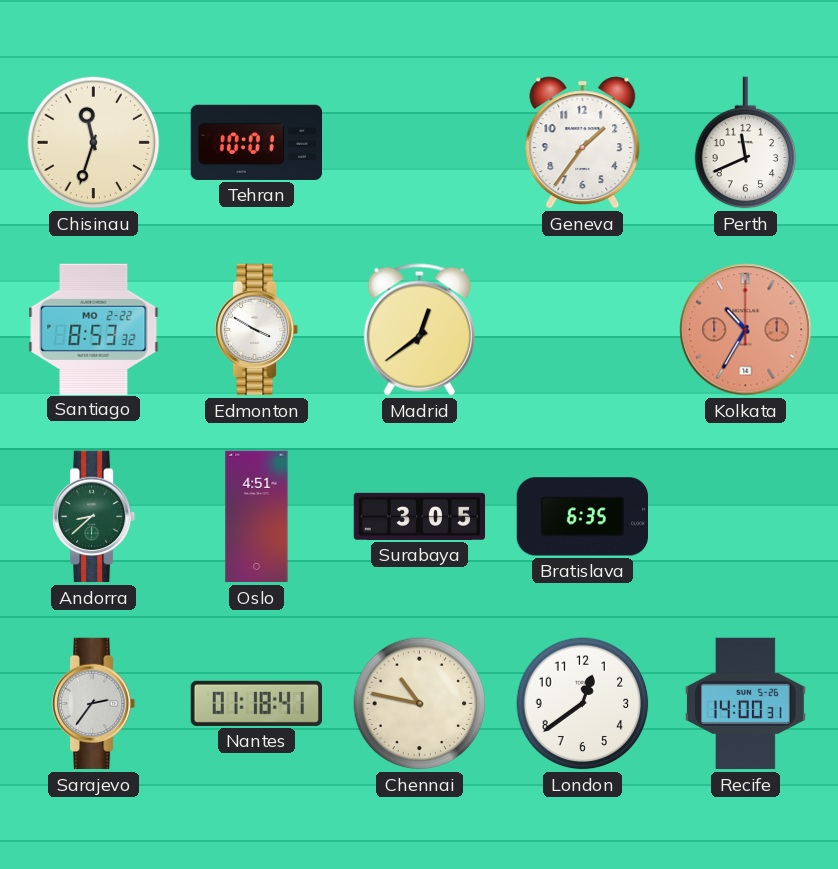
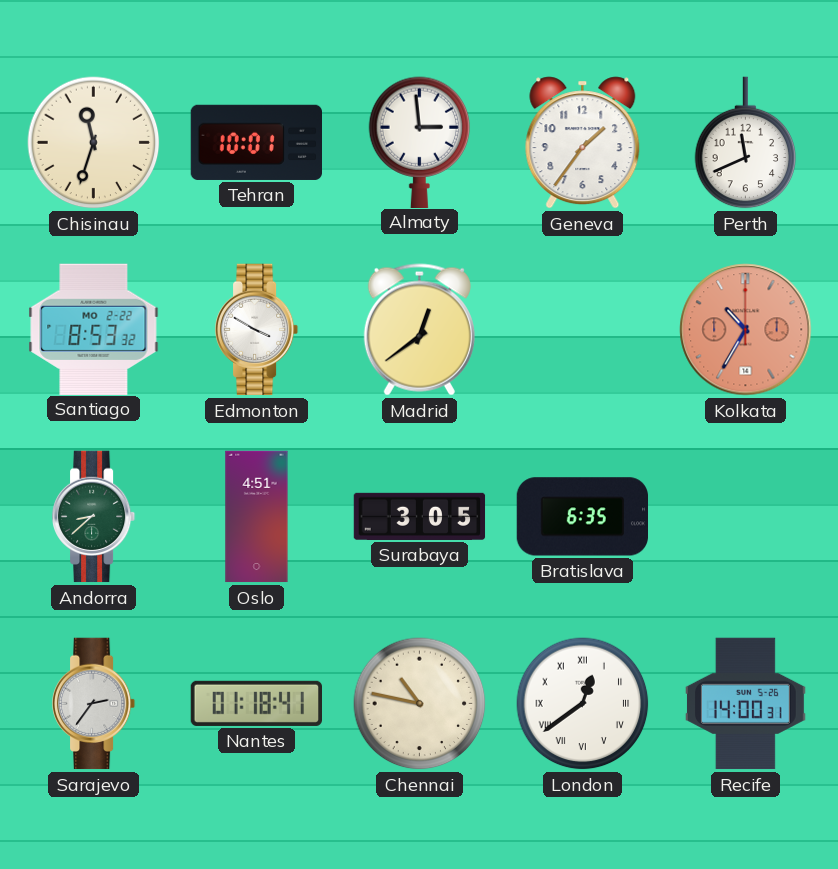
Almaty: none -> 2:59
London numerals: Arabic -> Roman
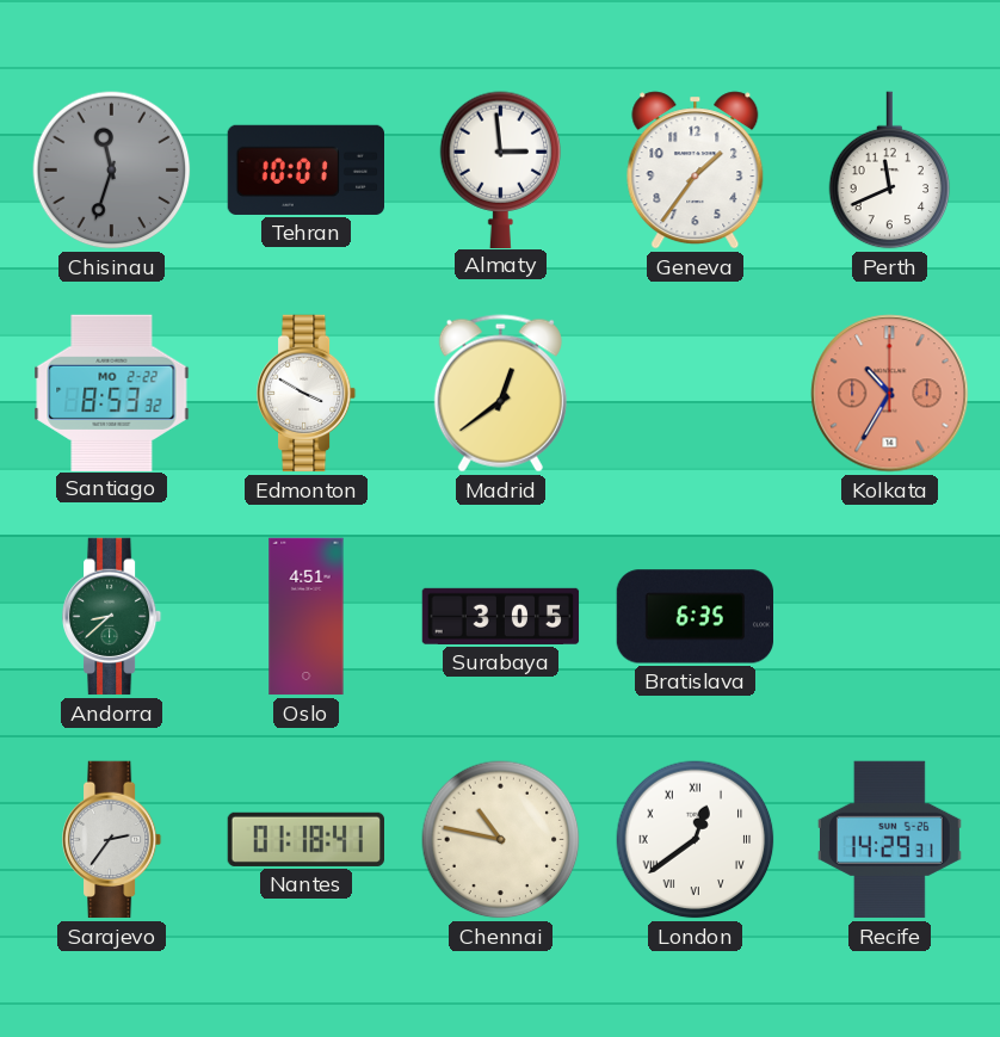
Chisinau dial: cream -> grey
Recife: 14:00 -> 14:29
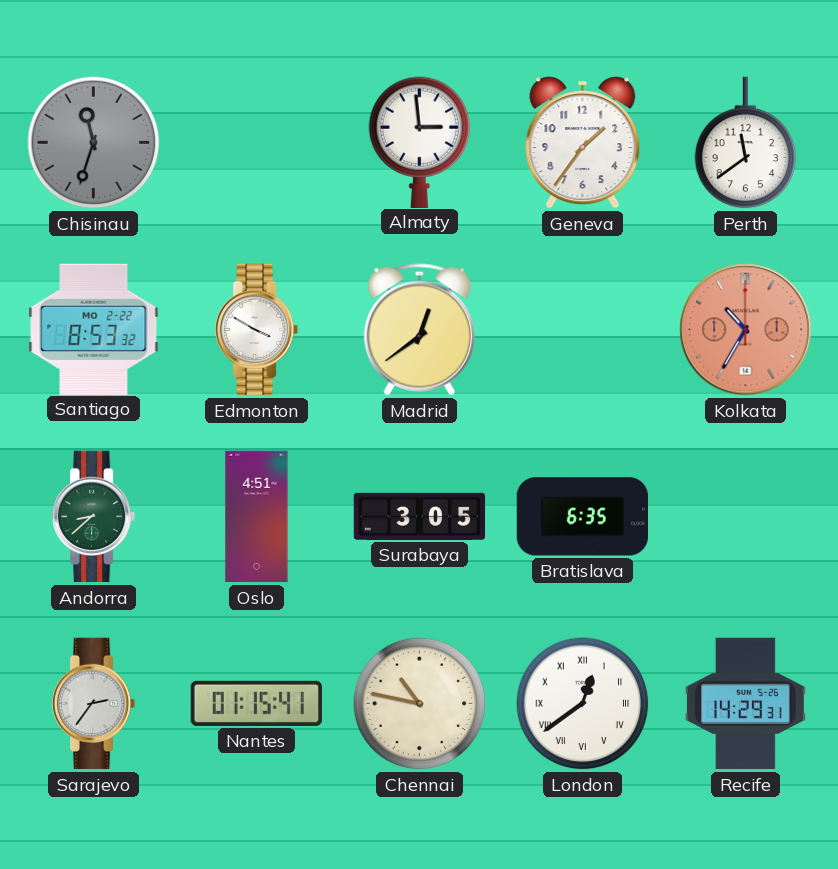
Tehran: 10:01 -> none
Perth: 11:41 -> 11:39
Nantes: 01:18 -> 01:15
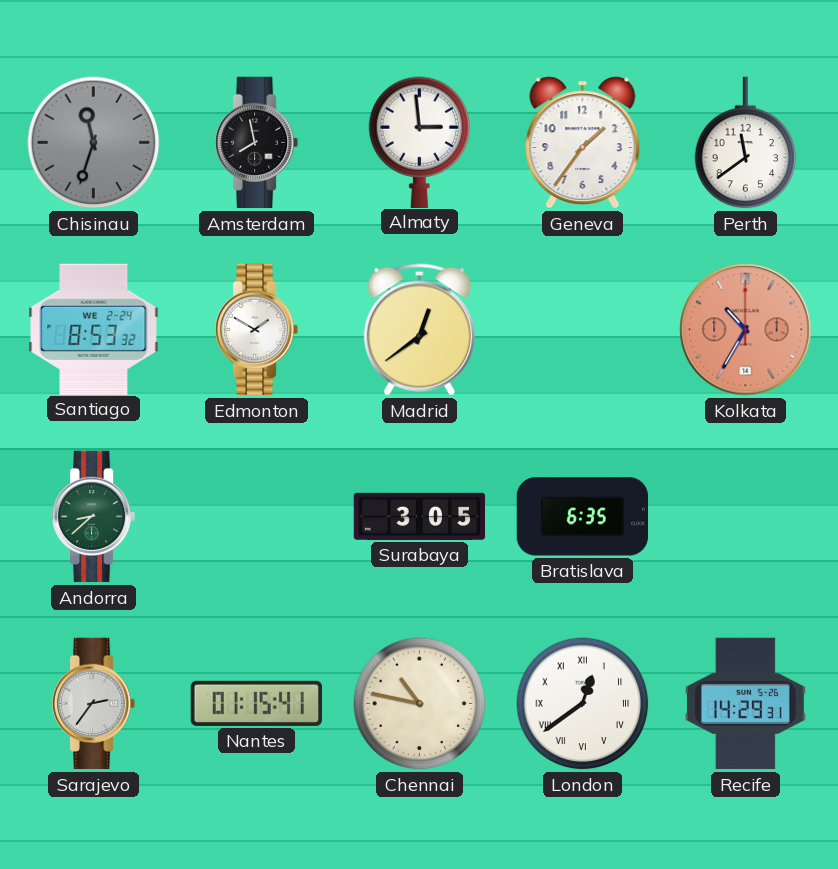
Amsterdam: none -> 7:58
Santiago date: MO 2-22 -> WE 2-24
Edmonton: 3:50 -> 1:50
Oslo: 4:51 -> none
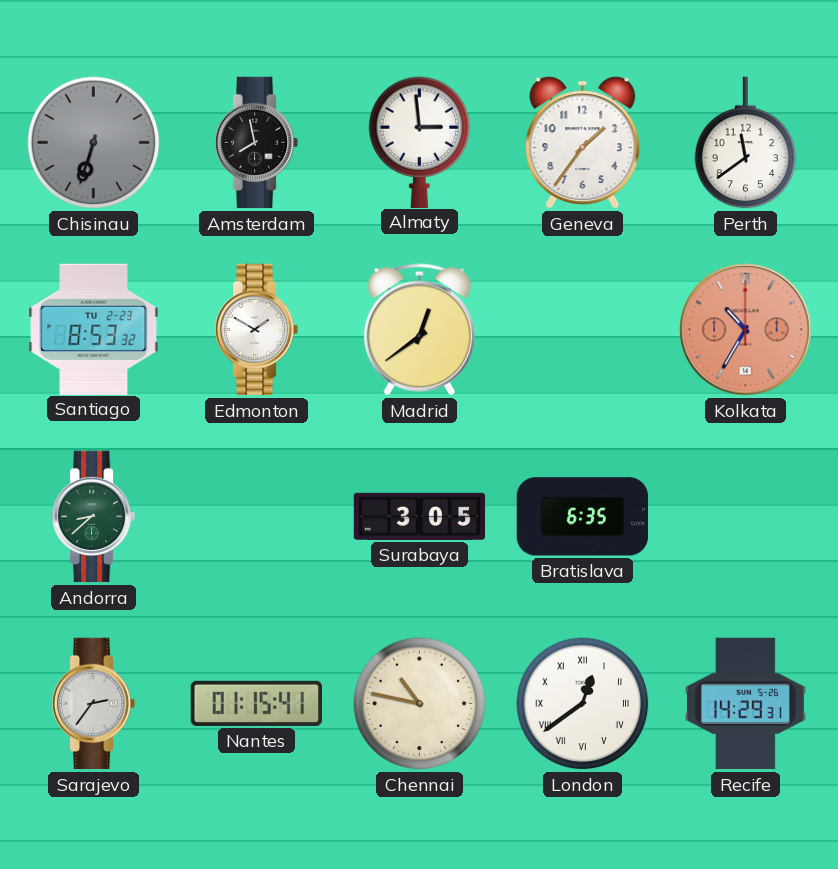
Chisinau: 11:33 -> 6:33
Santiago date: WE 2-24 -> TU 2-23
